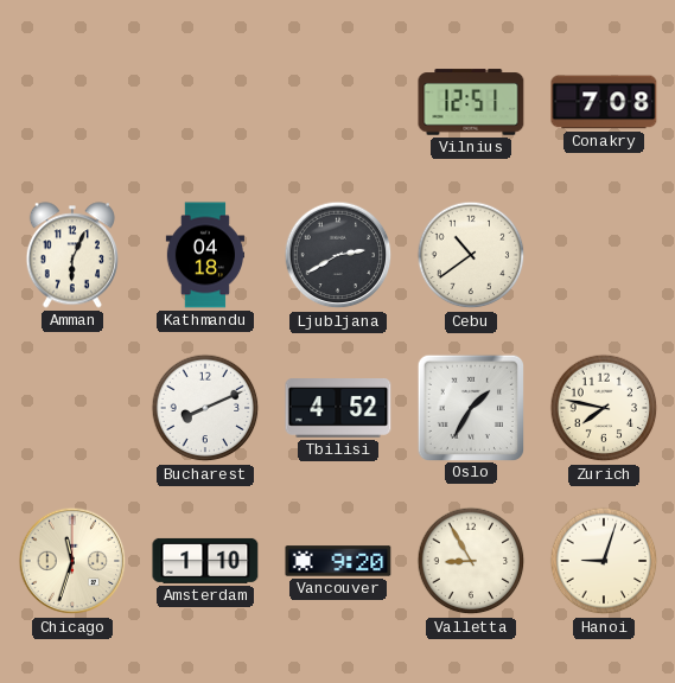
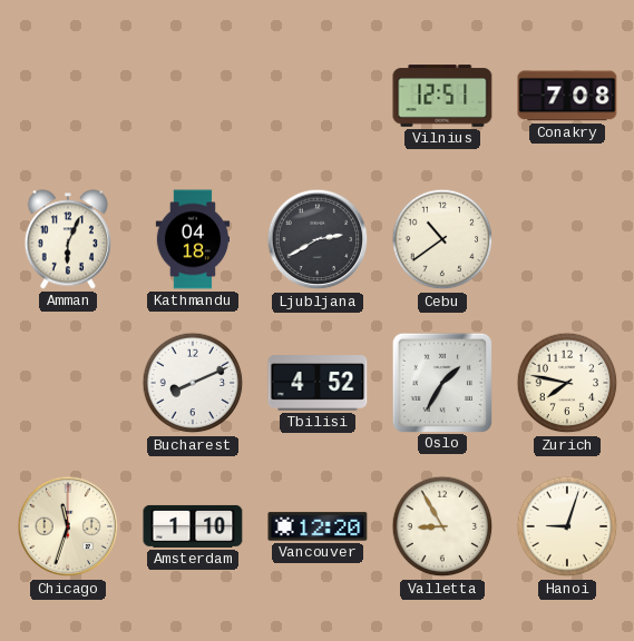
Vancouver: 9:20 -> 12:20
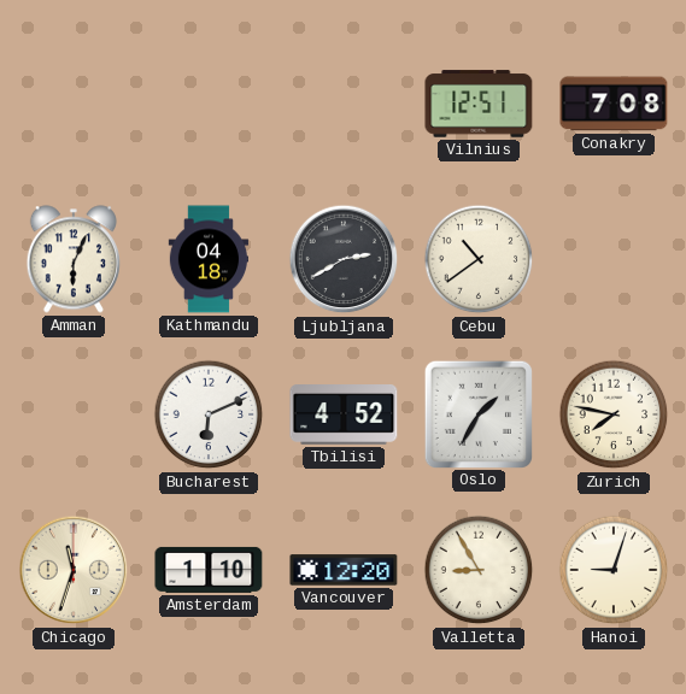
Bucharest: 8:11 -> 6:11
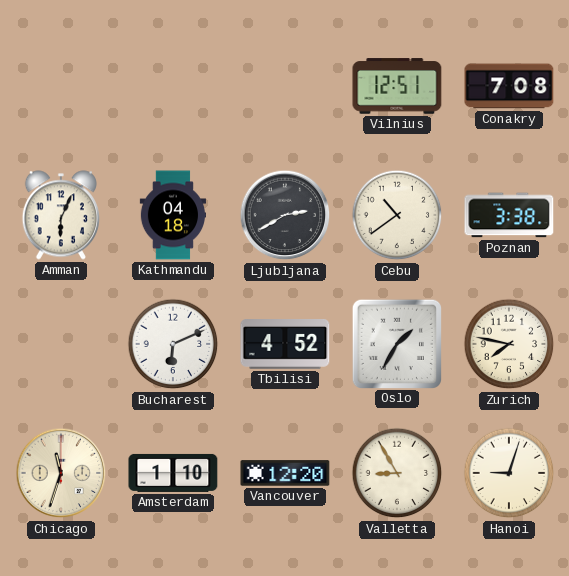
Poznan: none -> 3:38
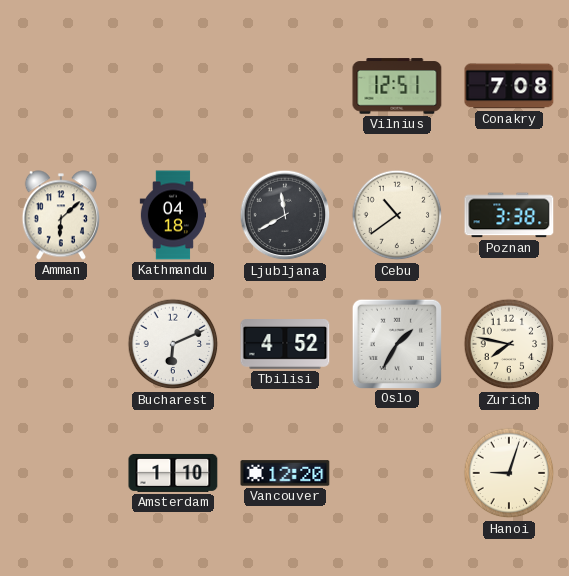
Amman: 6:04 -> 6:08
Ljubljana: 2:40 -> 11:40
Chicago: 11:33 -> none
Valletta: 8:55 -> none
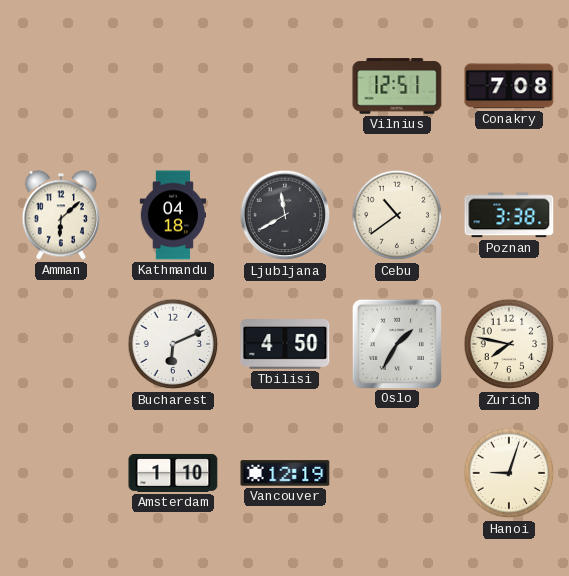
Tbilisi: 4:52 -> 4:50
Vancouver: 12:20 -> 12:19
